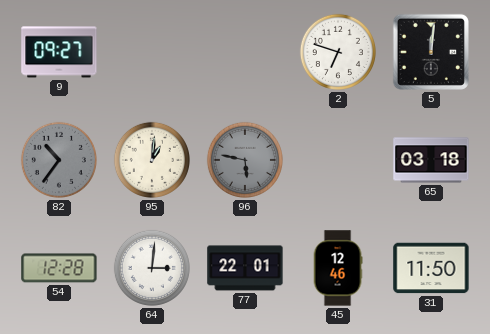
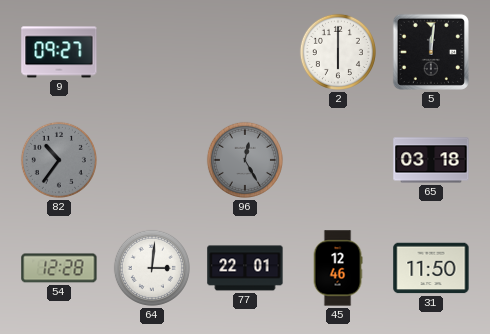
2: 6:48 -> 6:00
95: 1:01 -> none
96: 5:47 -> 12:25
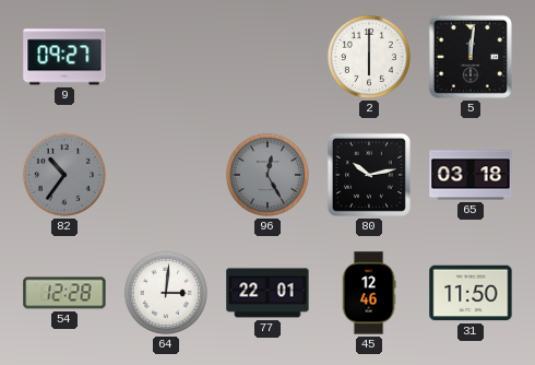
80: none -> 10:13
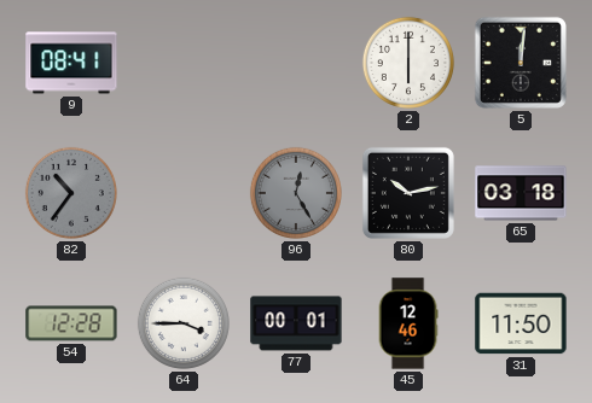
9: 09:27 -> 08:41
64: 3:01 -> 3:45
77: 22:01 -> 00:01
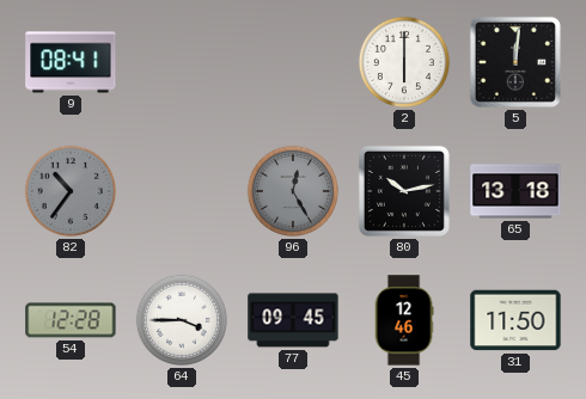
65: 03:18 -> 13:18
77: 00:01 -> 09:45
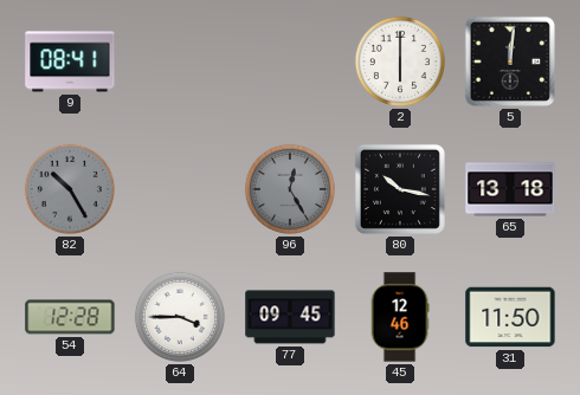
82: 10:36 -> 10:25
80: 10:13 -> 10:17
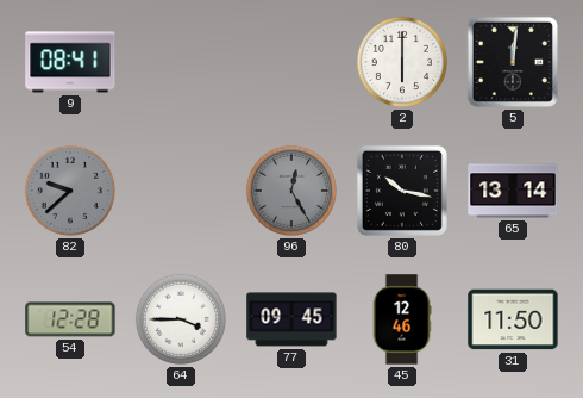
82: 10:25 -> 9:38
65: 13:18 -> 13:14
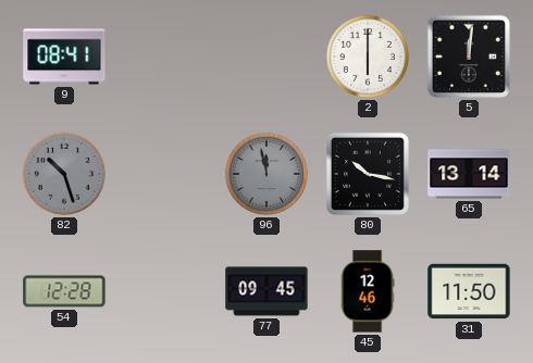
82: 9:38 -> 10:27
96: 12:25 -> 11:58
64: 3:45 -> none
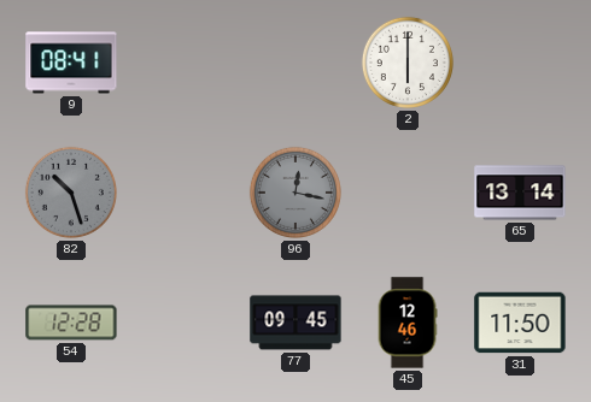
5: 12:01 -> none
96: 11:58 -> 12:17
80: 10:17 -> none
